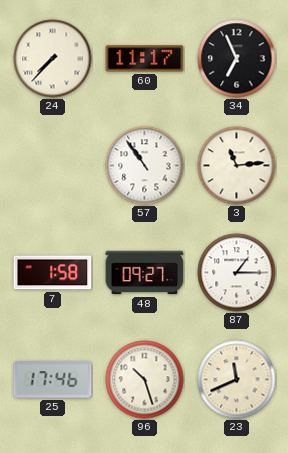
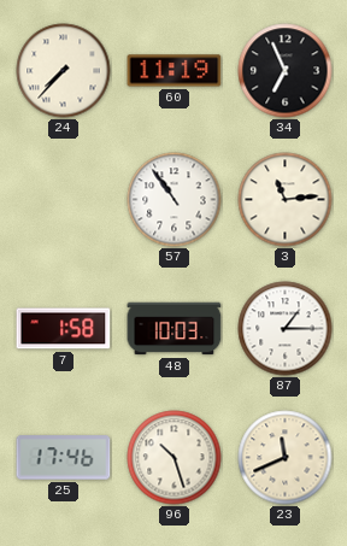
60: 11:17 -> 11:19
48: 09:27 -> 10:03
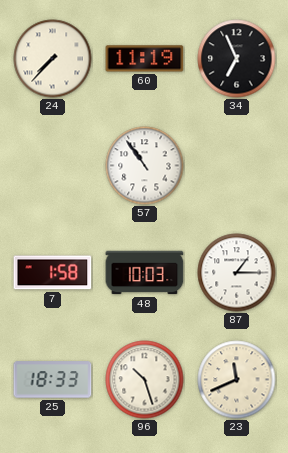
3: 11:14 -> none
25: 17:46 -> 18:33
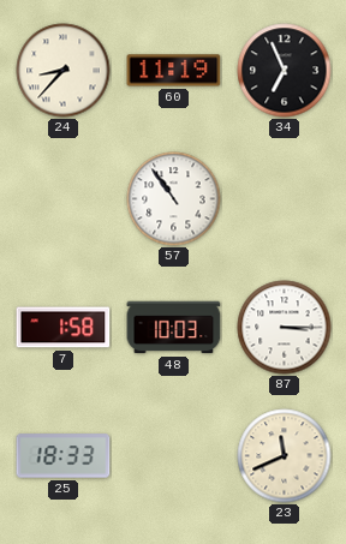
24: 7:37 -> 8:37
87: 1:15 -> 3:15
96: 10:27 -> none
